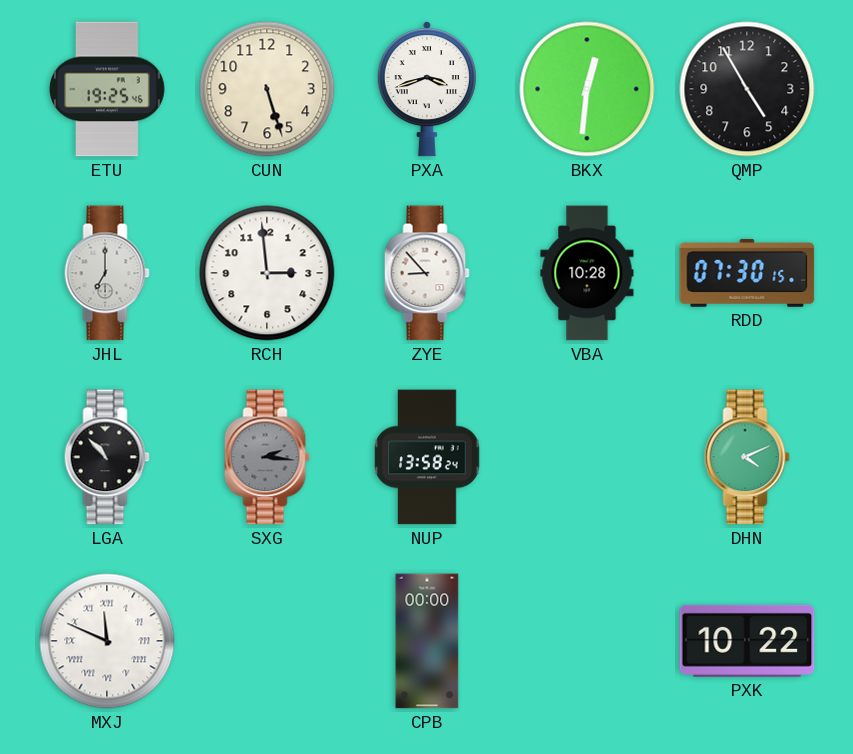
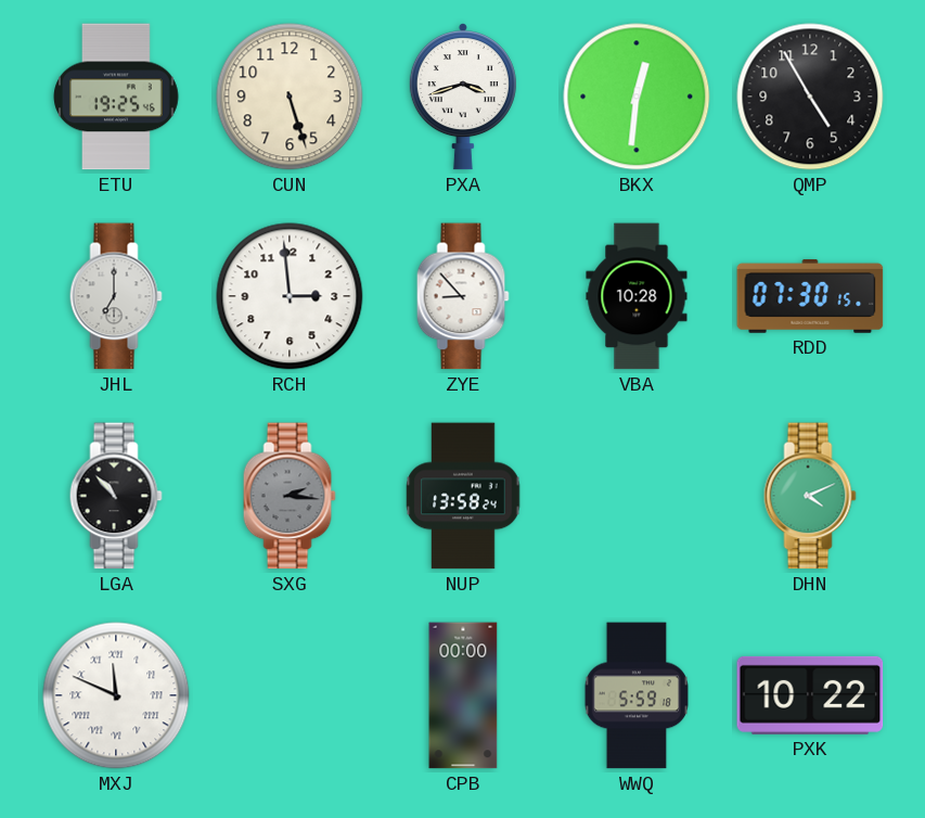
WWQ: none -> 5:59
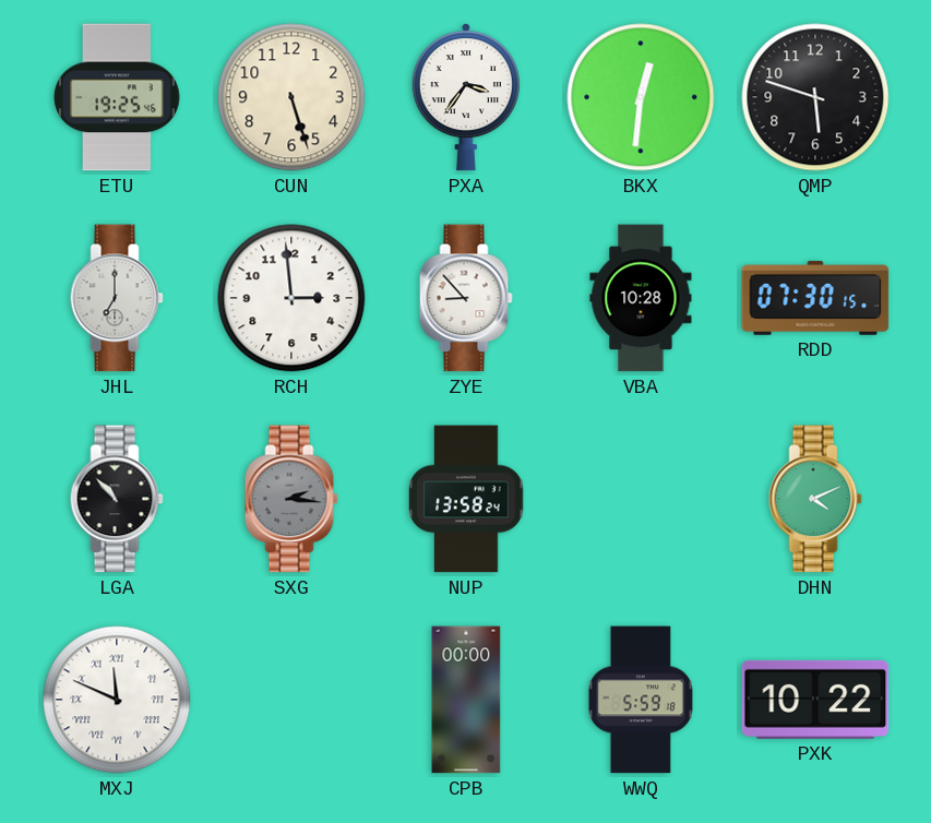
PXA: 3:42 -> 3:36
QMP: 4:55 -> 5:48
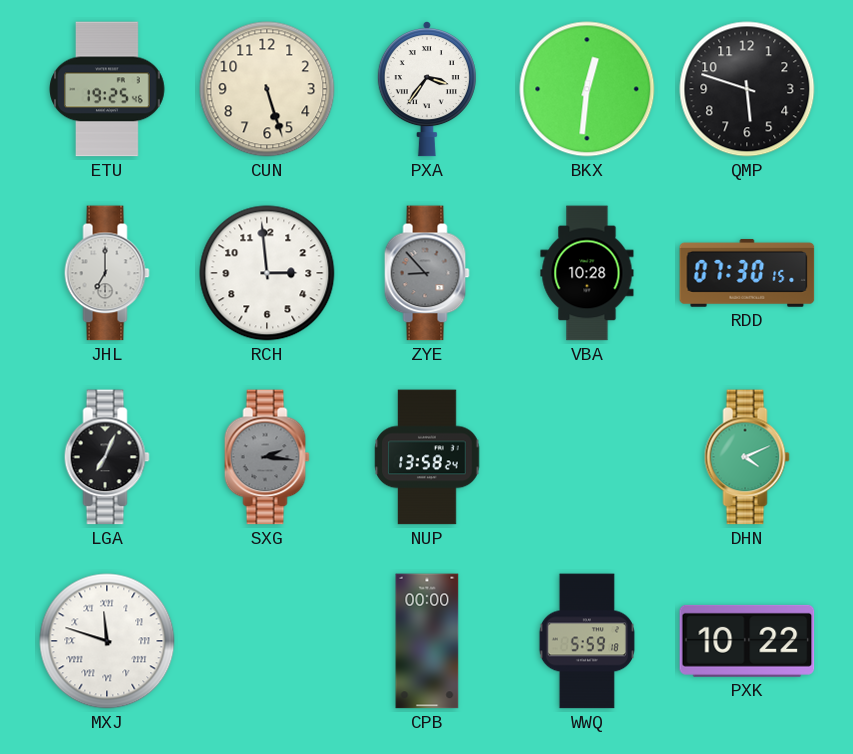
ZYE dial: white -> grey
LGA: 10:53 -> 7:04
MXJ: 11:49 -> 11:48
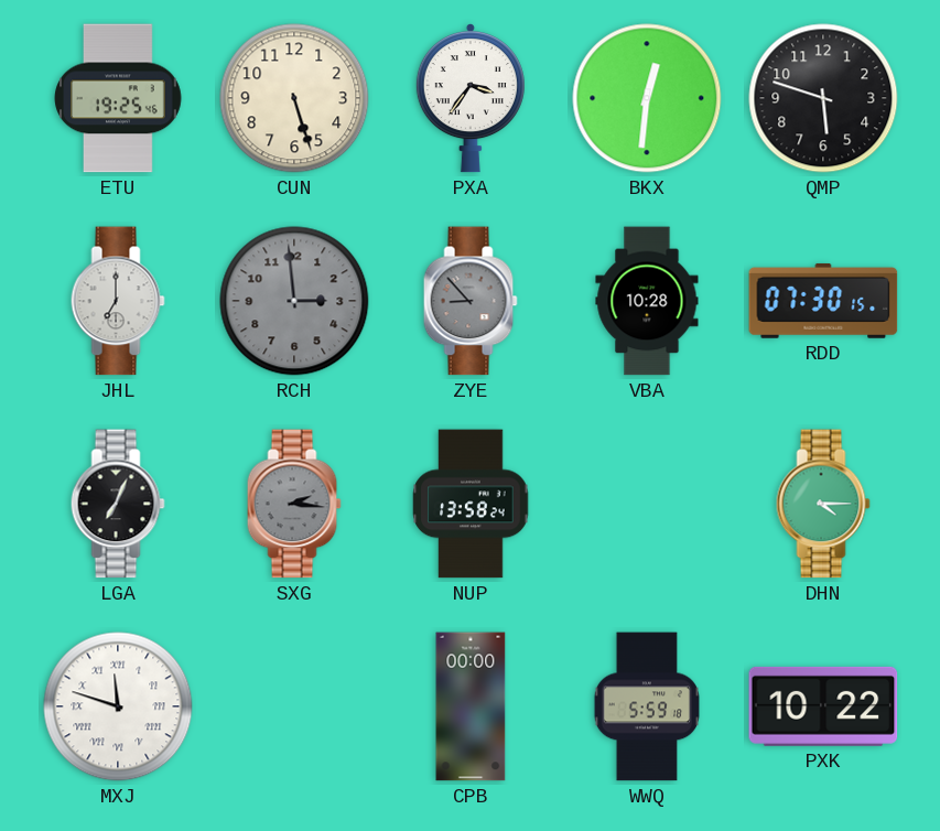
RCH dial: white -> grey
DHN: 4:11 -> 4:15
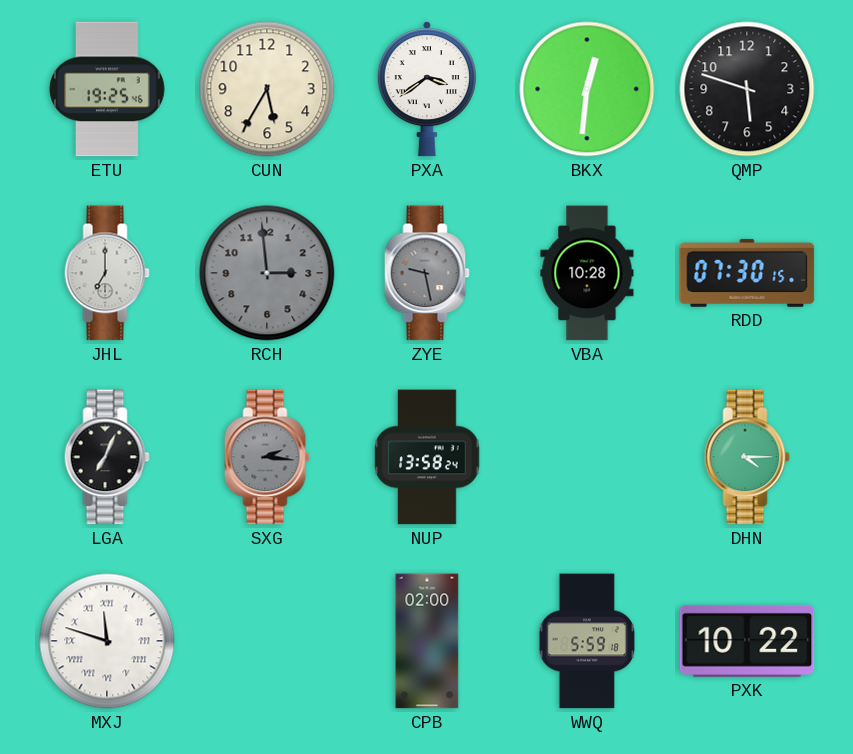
CUN: 5:27 -> 5:35
PXA: 3:36 -> 3:39
ZYE: 8:53 -> 9:28
CPB: 00:00 -> 02:00
